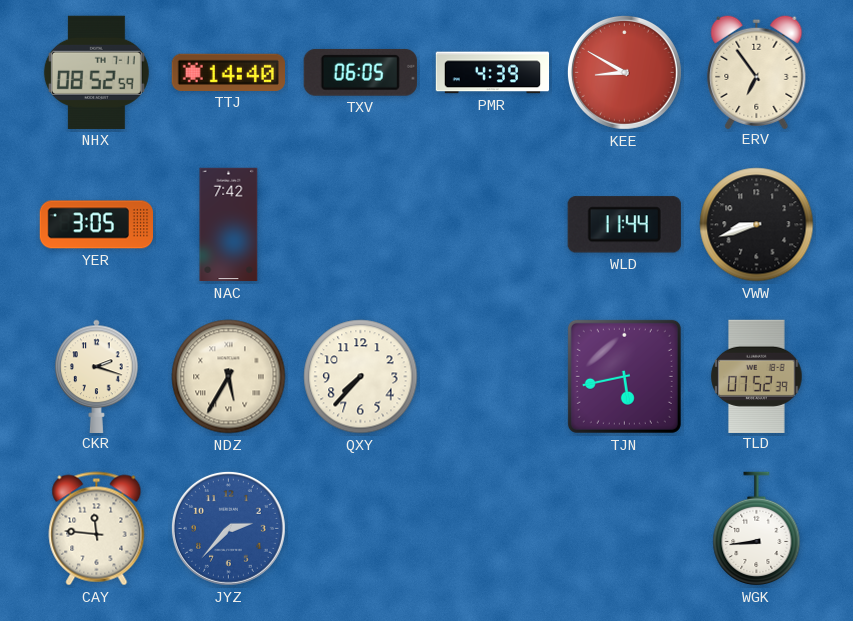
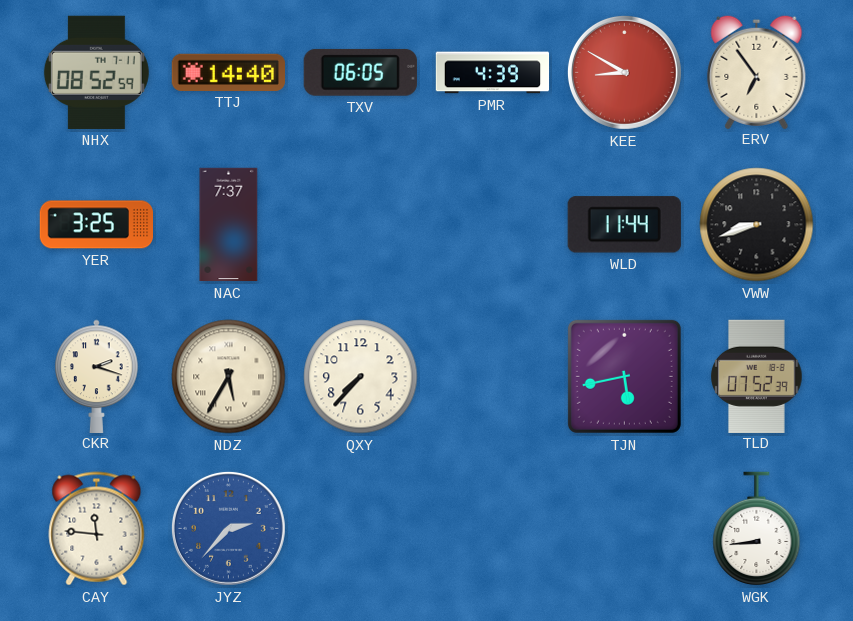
YER: 3:05 -> 3:25
NAC: 7:42 -> 7:37
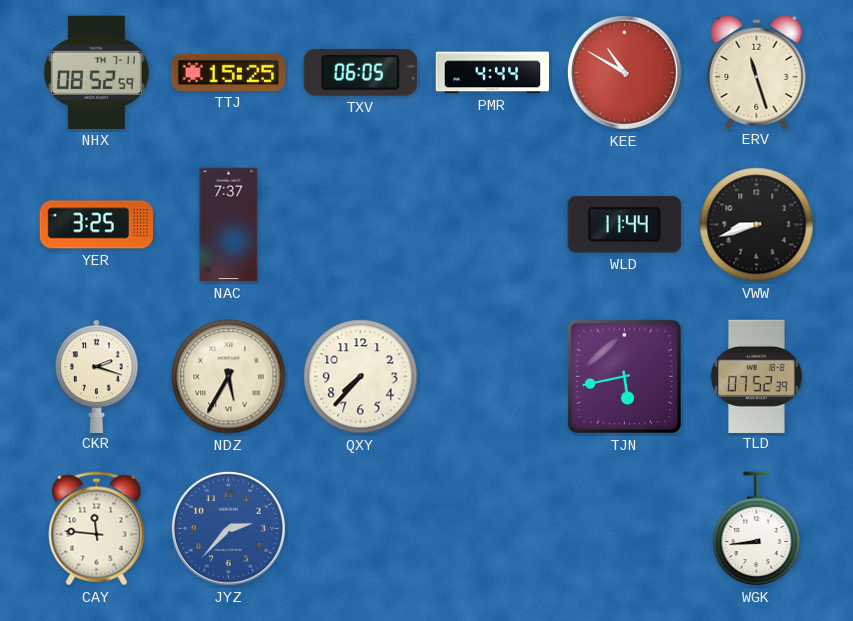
TTJ: 14:40 -> 15:25
PMR: 4:39 -> 4:44
KEE: 8:50 -> 10:50
ERV: 6:54 -> 11:27
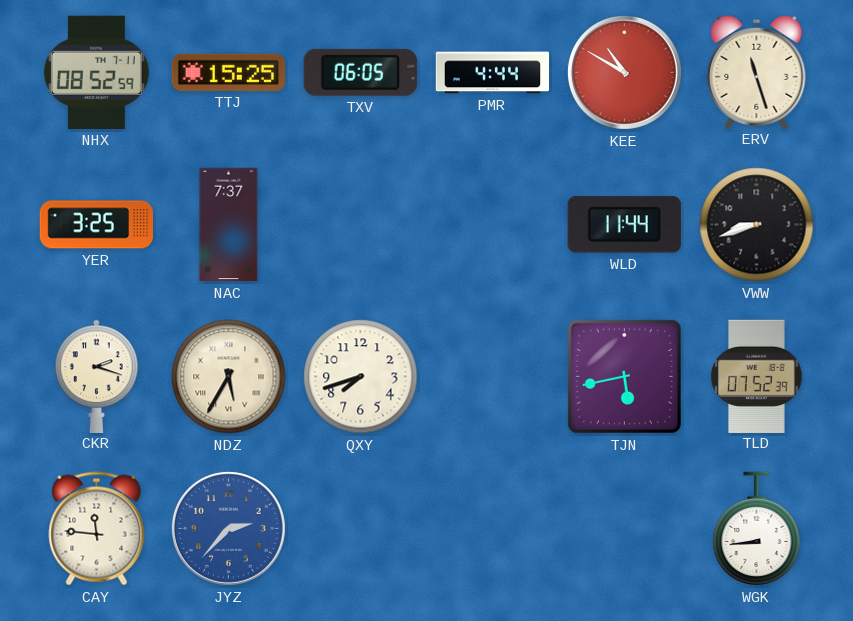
QXY: 7:37 -> 7:42
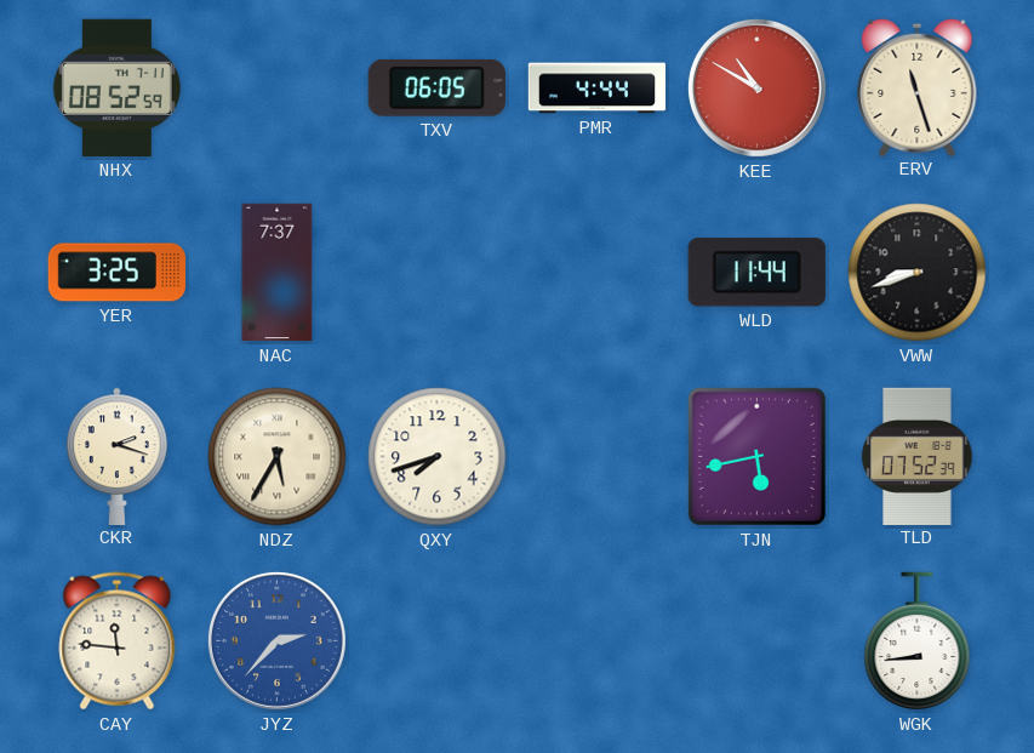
TTJ: 15:25 -> none
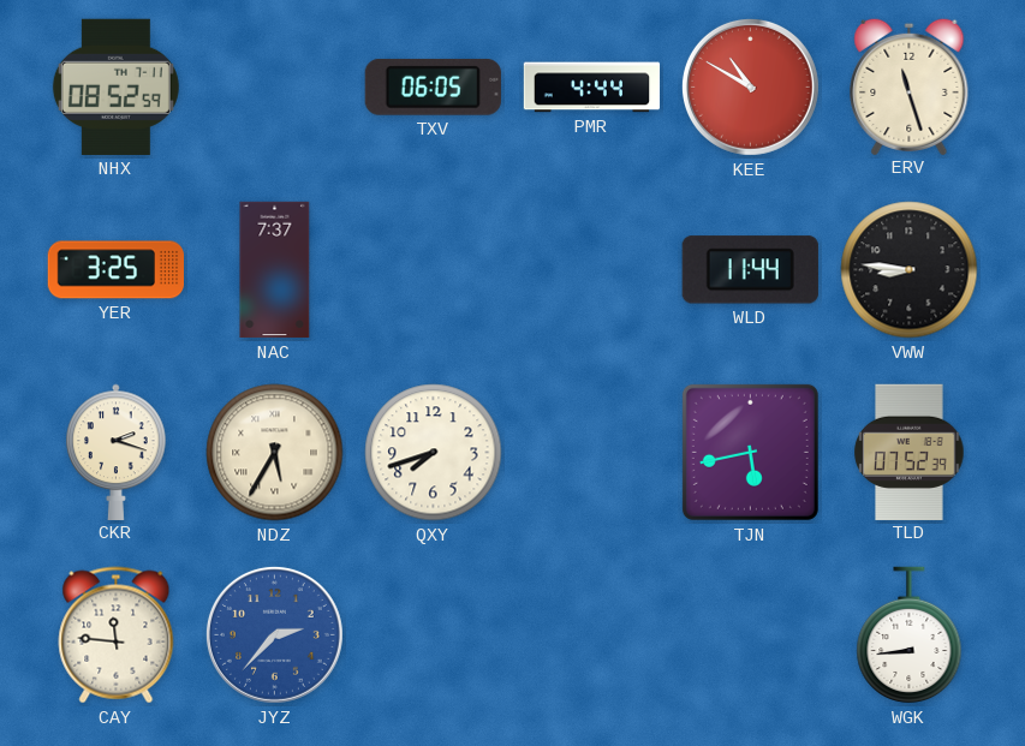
VWW: 8:42 -> 8:46
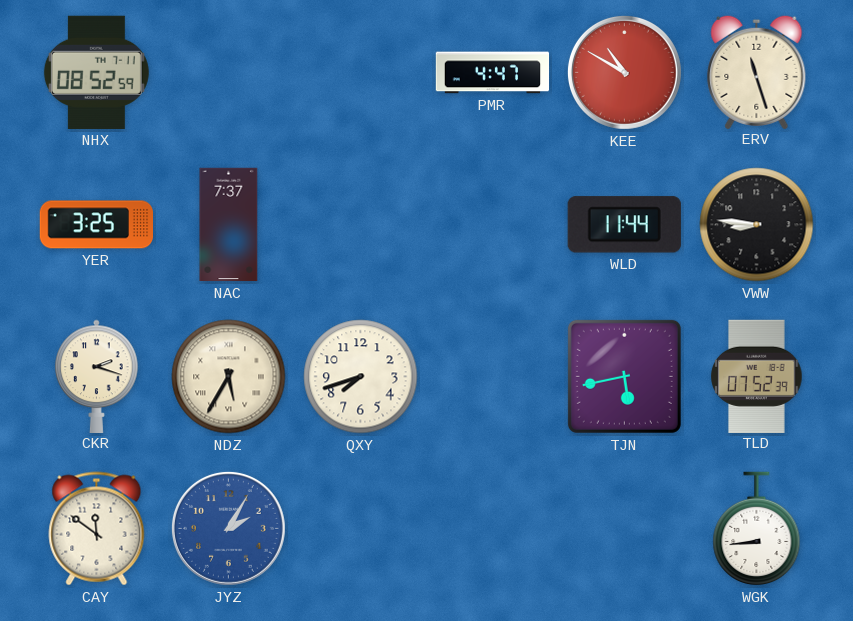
TXV: 06:05 -> none
PMR: 4:44 -> 4:47
CAY: 11:46 -> 11:51
JYZ: 2:37 -> 2:05
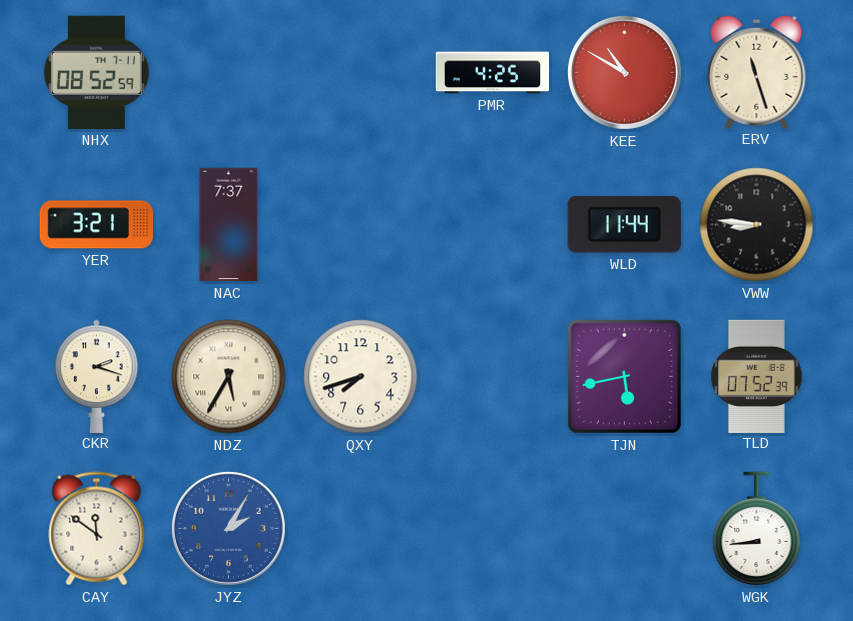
PMR: 4:47 -> 4:25
YER: 3:25 -> 3:21
